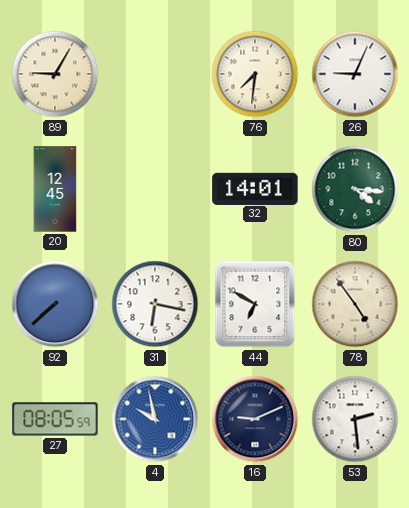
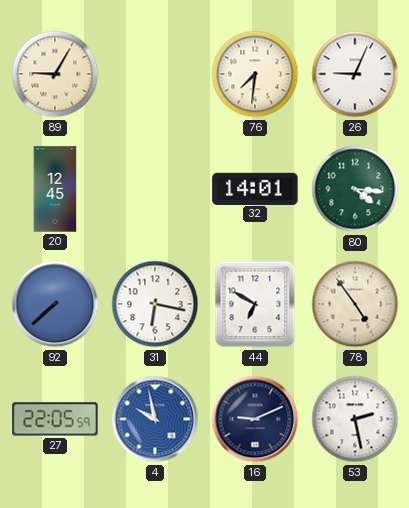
27: 08:05 -> 22:05
53: 2:29 -> 2:28
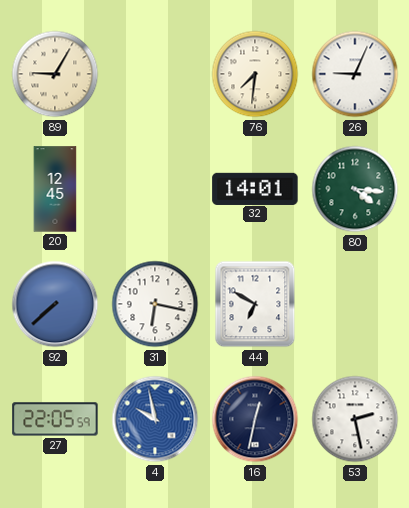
78: 4:54 -> none
16: 9:11 -> 12:32
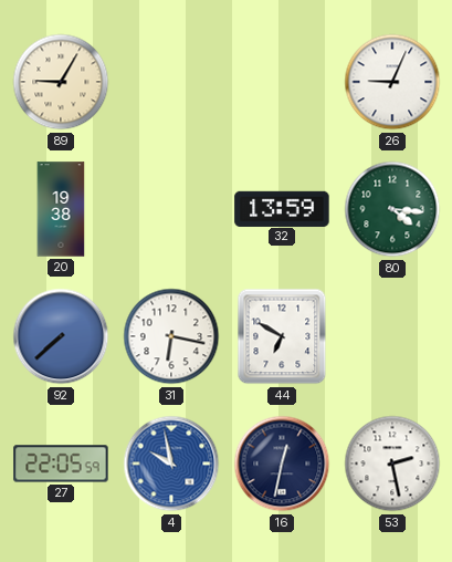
76: 7:31 -> none
20: 12:45 -> 19:38
32: 14:01 -> 13:59
